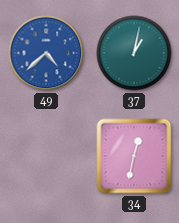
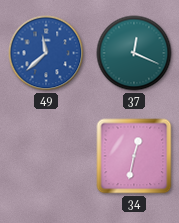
49: 4:38 -> 11:38
37: 1:02 -> 12:19
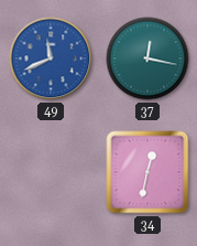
49: 11:38 -> 11:41
37: 12:19 -> 12:17
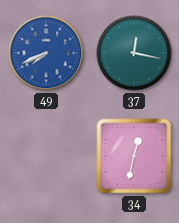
49: 11:41 -> 7:41
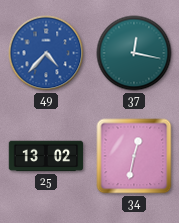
49: 7:41 -> 4:37
25: none -> 13:02
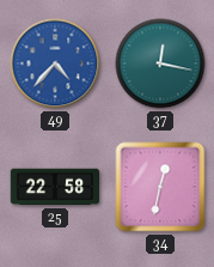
25: 13:02 -> 22:58
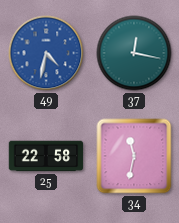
49: 4:37 -> 4:32
34: 12:32 -> 11:32
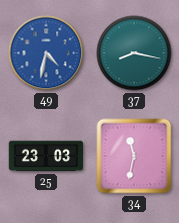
37: 12:17 -> 8:17
25: 22:58 -> 23:03
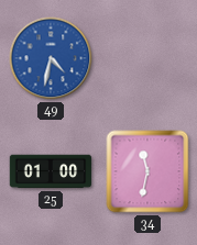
37: 8:17 -> none
25: 23:03 -> 01:00
